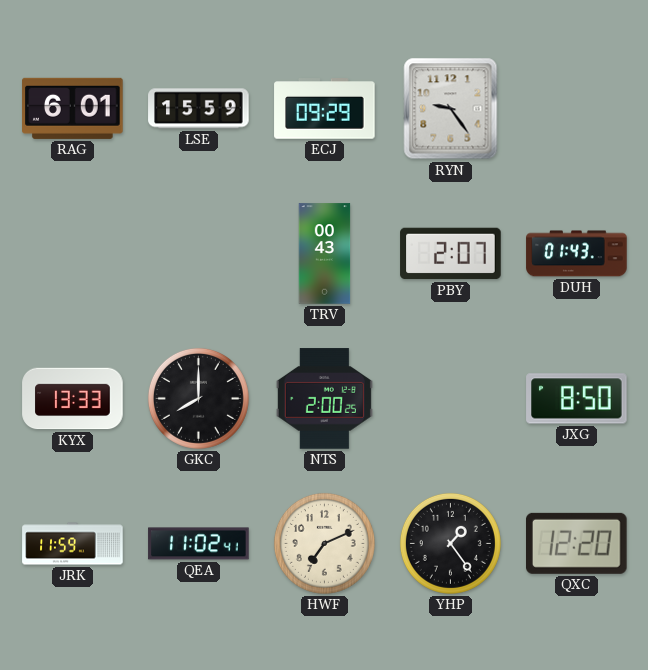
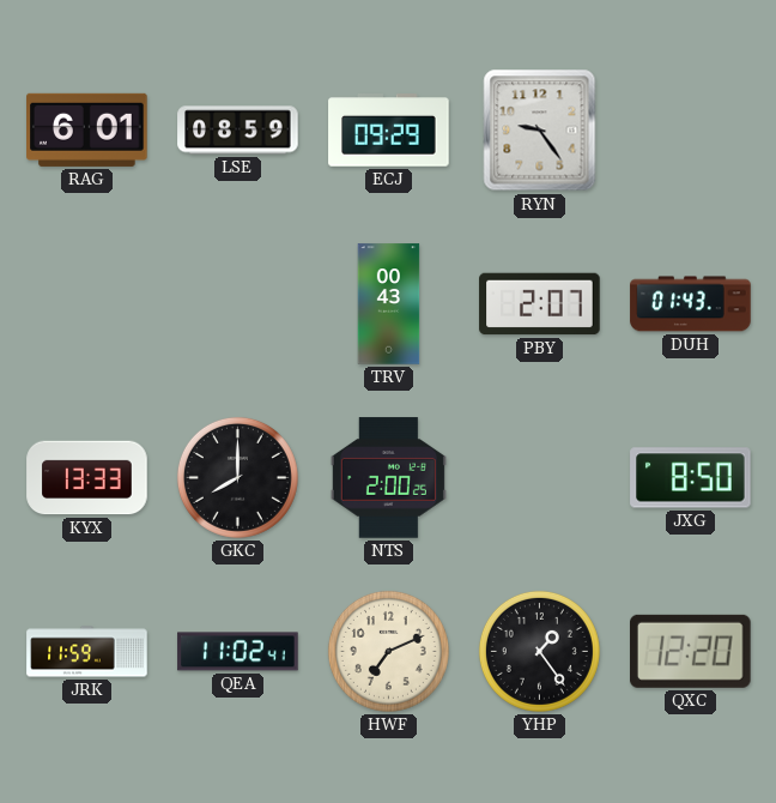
LSE: 15:59 -> 08:59
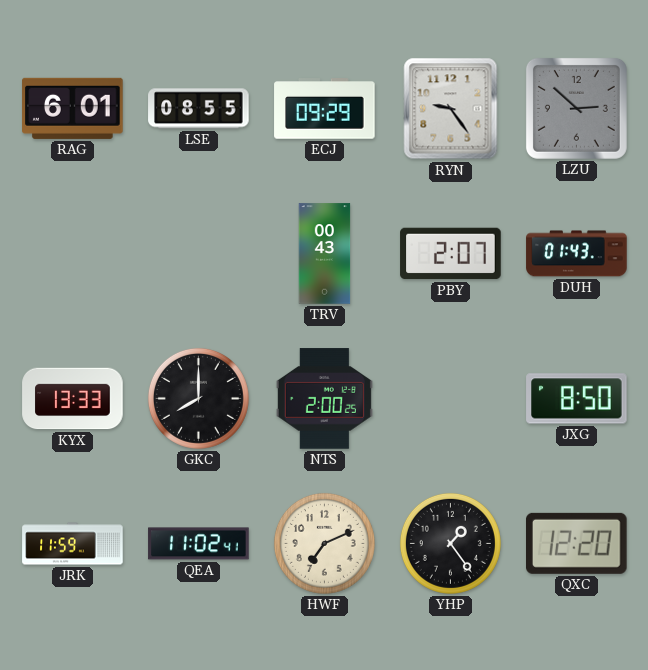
LSE: 08:59 -> 08:55
LZU: none -> 2:52
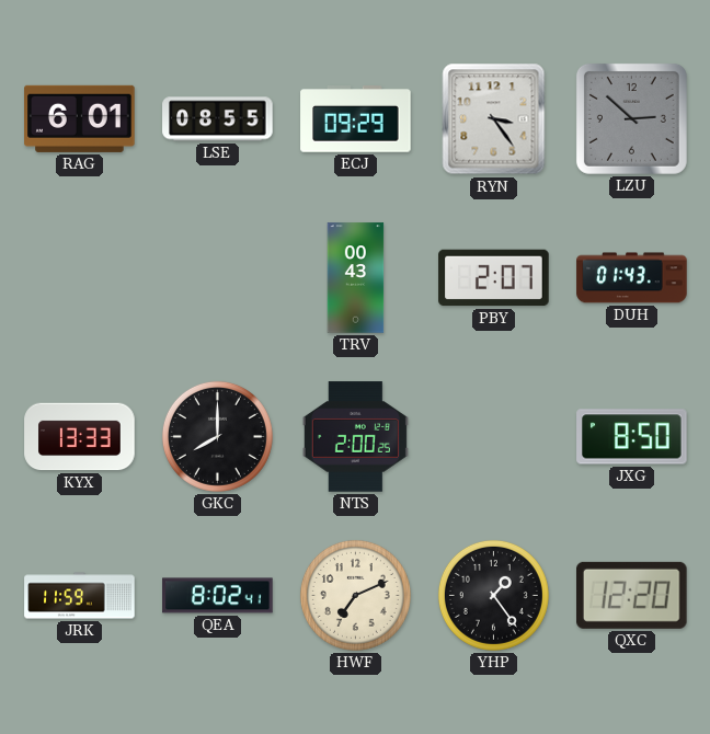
RYN: 9:24 -> 3:24
QEA: 11:02 -> 8:02
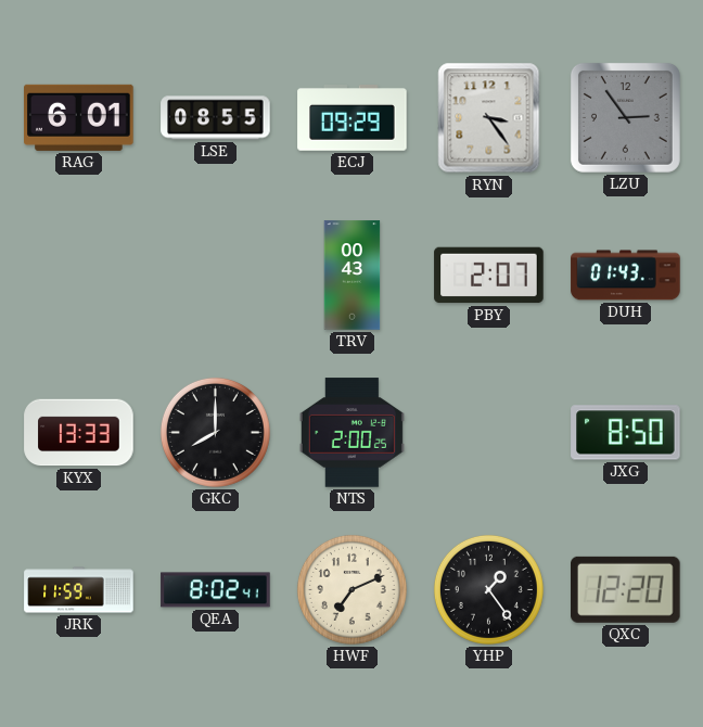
LZU: 2:52 -> 2:54
